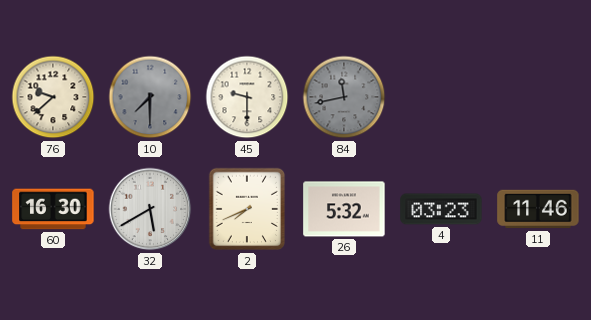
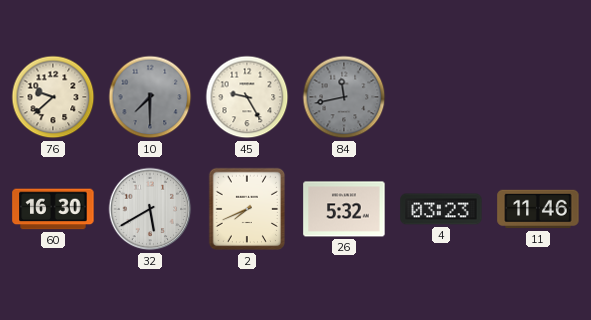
45: 9:30 -> 9:25
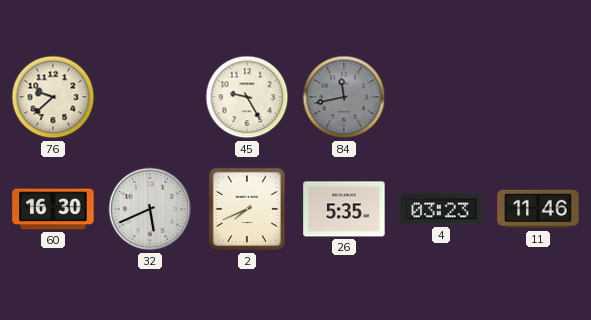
10: 7:30 -> none
32: 5:40 -> 5:41
26: 5:32 -> 5:35
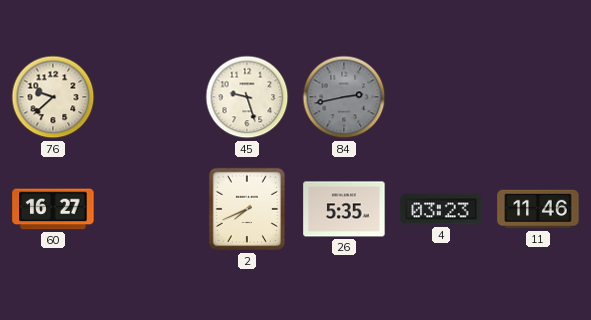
45: 9:25 -> 9:27
84: 11:43 -> 2:43
60: 16:30 -> 16:27
32: 5:41 -> none
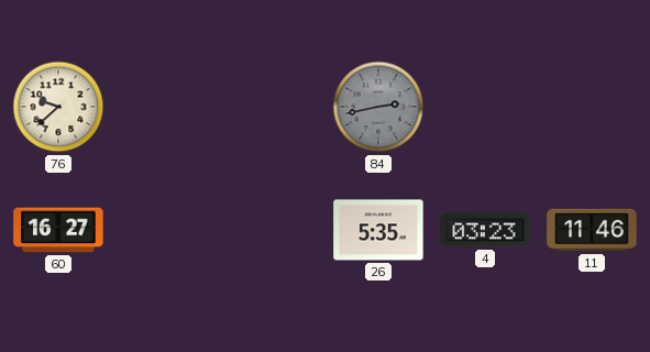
45: 9:27 -> none
2: 7:41 -> none
